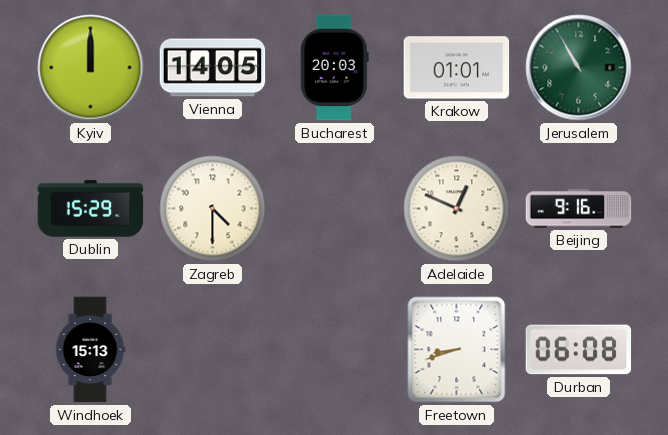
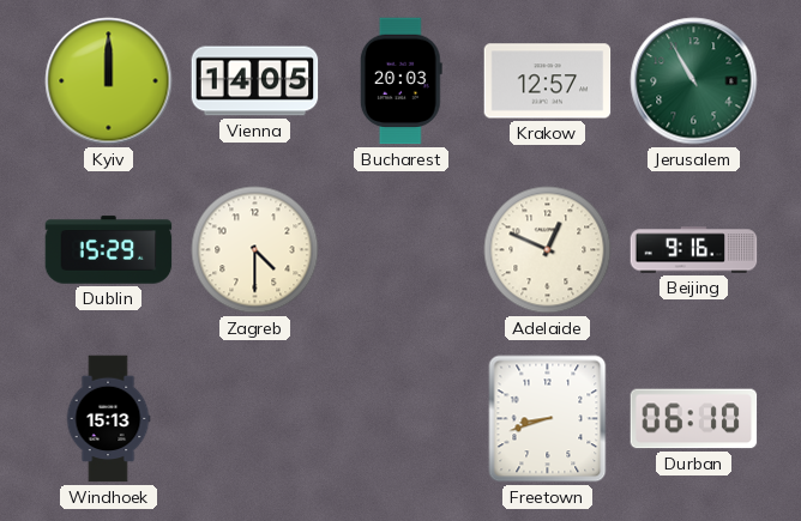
Krakow: 01:01 -> 12:57
Durban: 06:08 -> 06:10
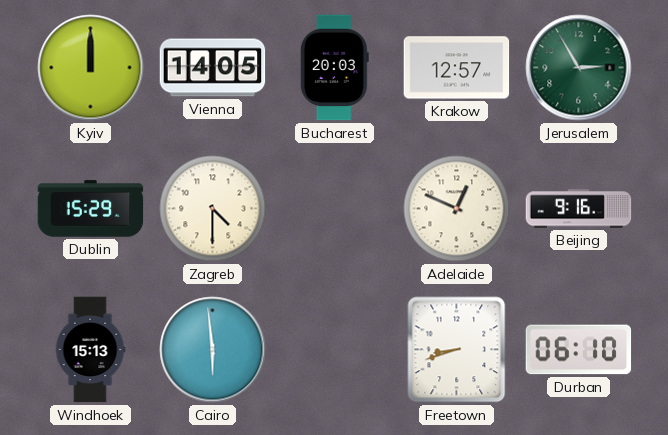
Jerusalem: 10:55 -> 2:55
Cairo: none -> 5:59
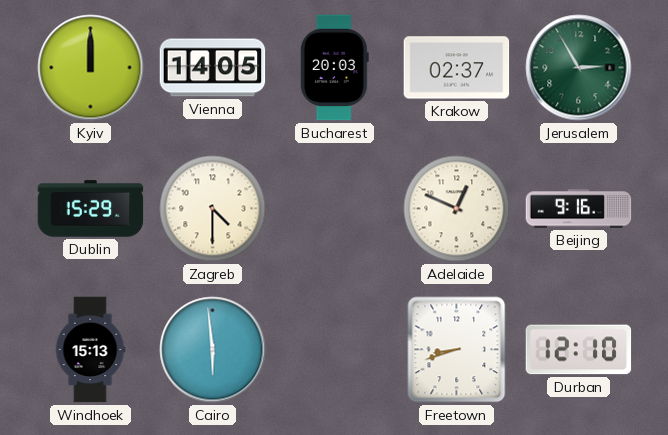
Krakow: 12:57 -> 02:37
Durban: 06:10 -> 12:10
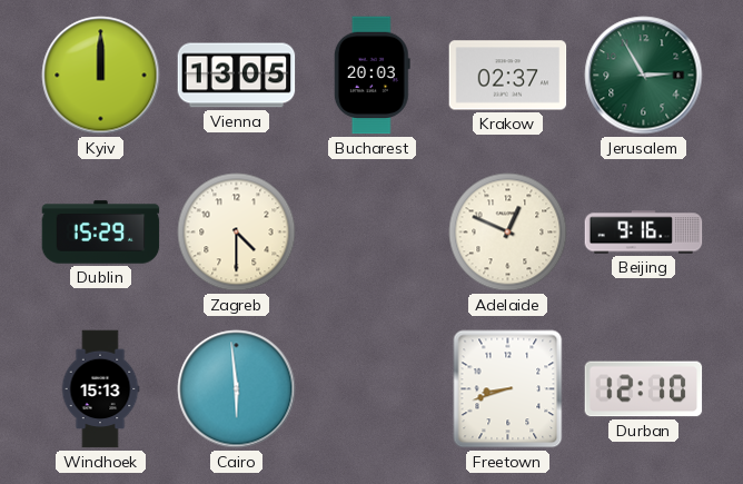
Vienna: 14:05 -> 13:05
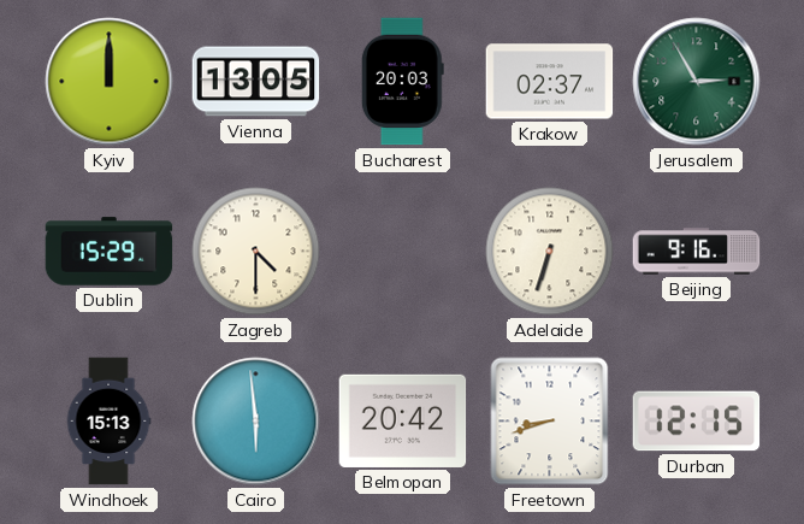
Adelaide: 12:49 -> 6:33
Belmopan: none -> 20:42
Durban: 12:10 -> 12:15
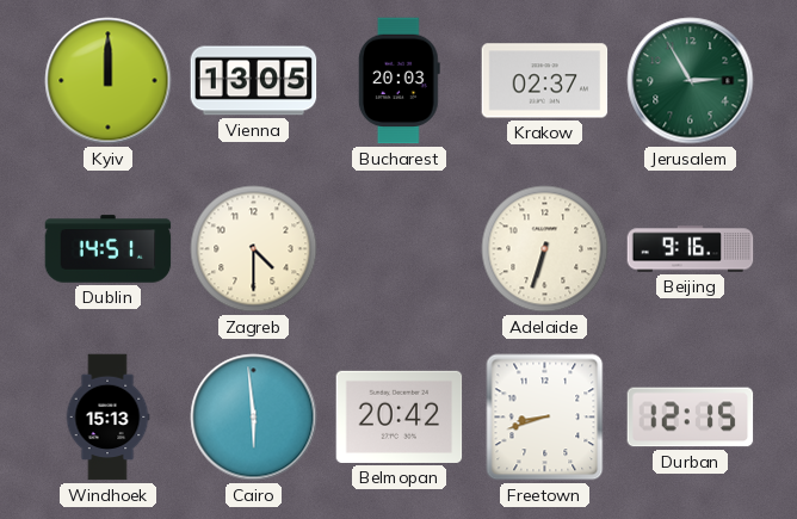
Dublin: 15:29 -> 14:51
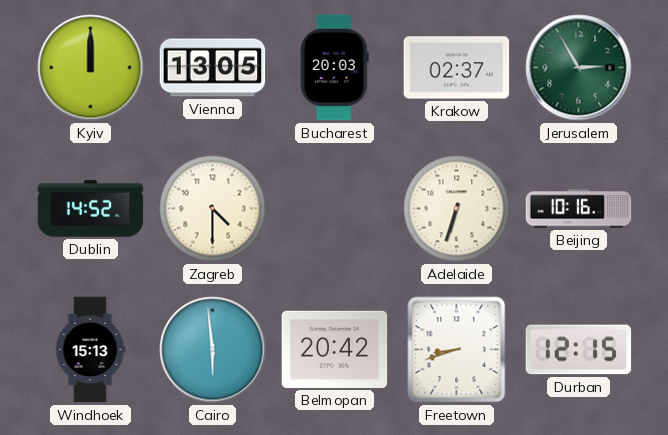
Dublin: 14:51 -> 14:52
Beijing: 9:16 -> 10:16
